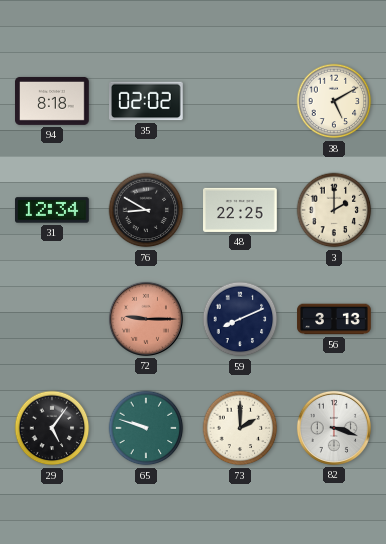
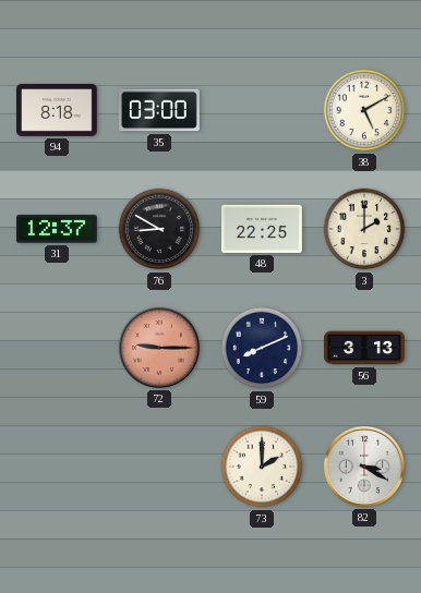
35: 02:02 -> 03:00
31: 12:34 -> 12:37
29: 5:06 -> none
65: 9:48 -> none
82: 3:18 -> 3:20
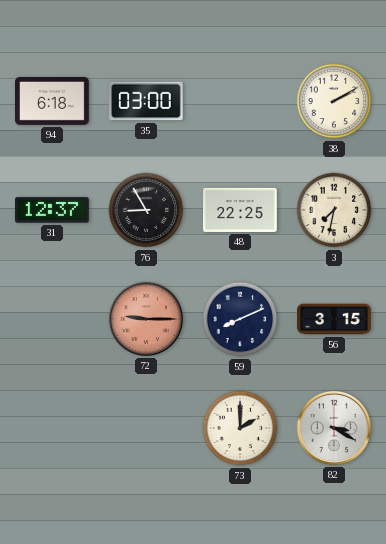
94: 8:18 -> 6:18
38: 5:10 -> 2:10
76: 8:50 -> 8:55
3: 2:00 -> 7:32
56: 3:13 -> 3:15
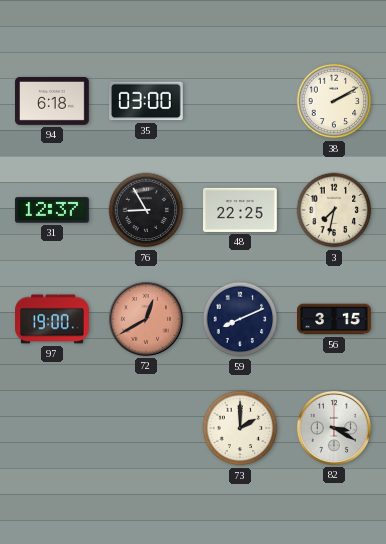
97: none -> 19:00
72: 9:15 -> 12:40
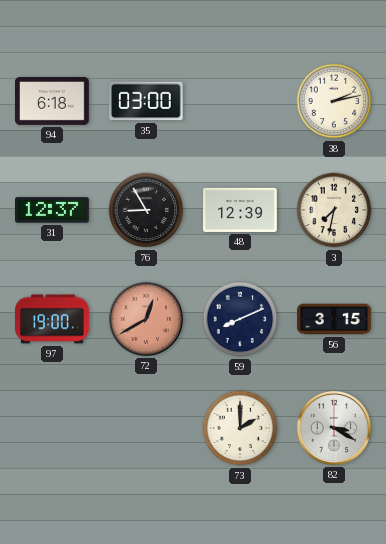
38: 2:10 -> 2:13
48: 22:25 -> 12:39
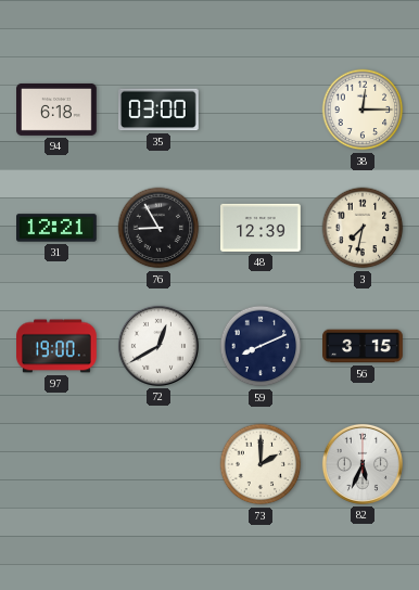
38: 2:13 -> 12:15
31: 12:37 -> 12:21
72 dial: salmon -> white
82: 3:20 -> 5:34
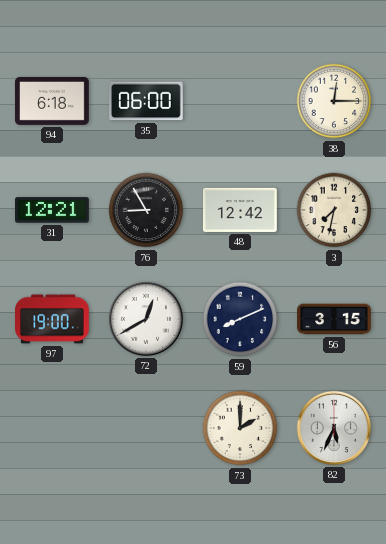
35: 03:00 -> 06:00
48: 12:39 -> 12:42
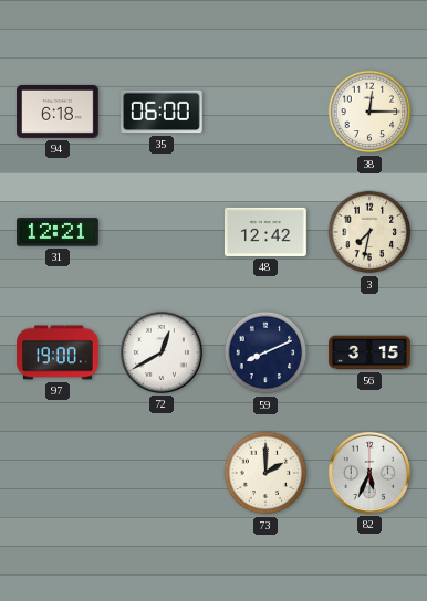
76: 8:55 -> none
